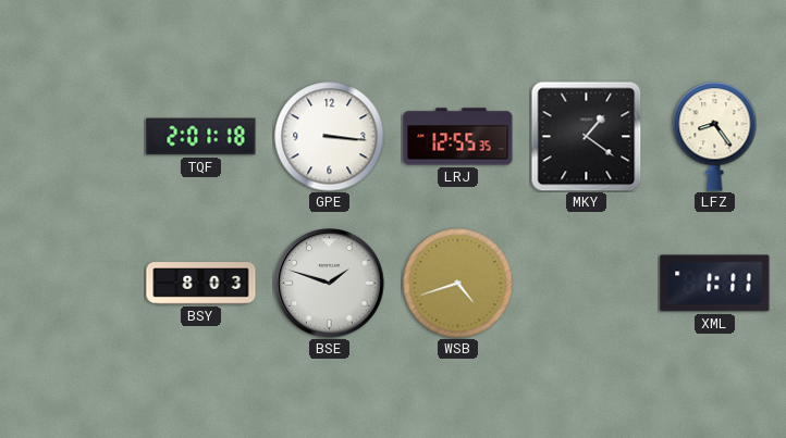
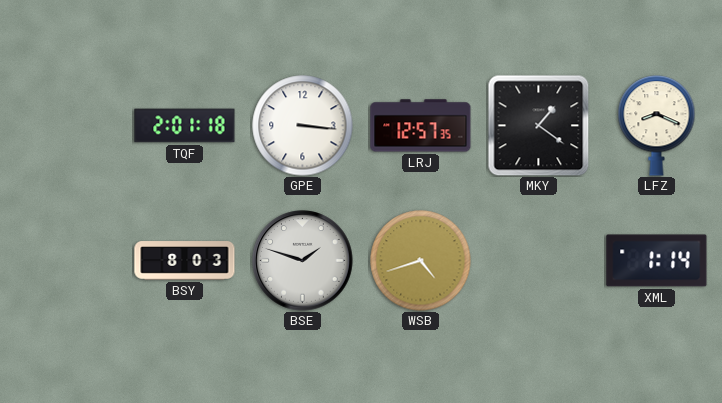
LRJ: 12:55 -> 12:57
LFZ: 8:24 -> 8:19
XML: 1:11 -> 1:14
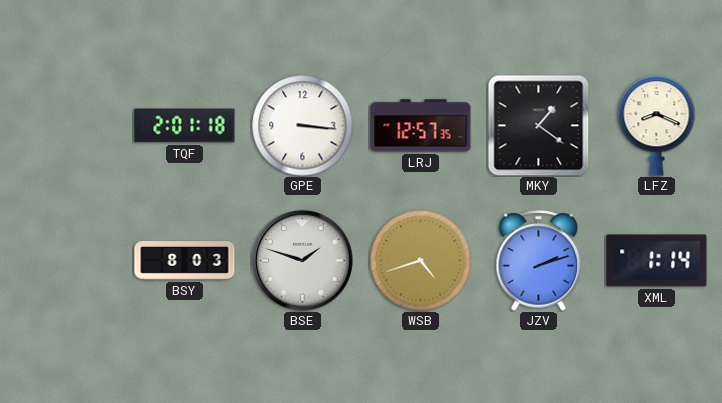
JZV: none -> 2:12
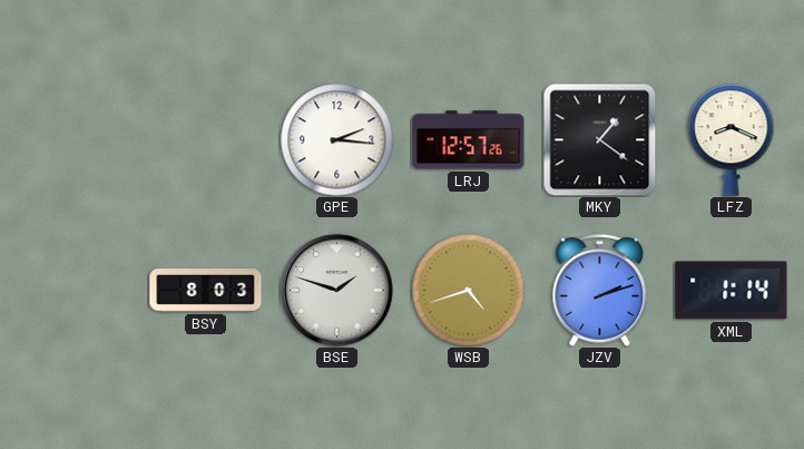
TQF: 2:01 -> none
GPE: 3:16 -> 2:16
LRJ: 12:57:35 -> 12:57:26
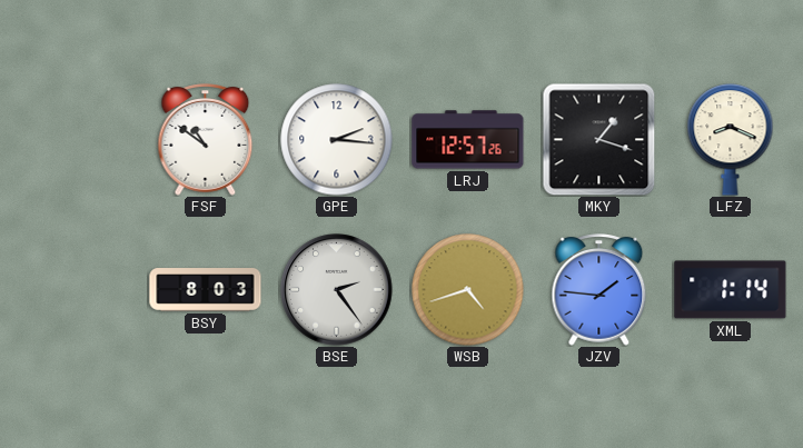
FSF: none -> 10:51
MKY: 1:21 -> 1:18
BSE: 1:48 -> 2:24
JZV: 2:12 -> 1:46
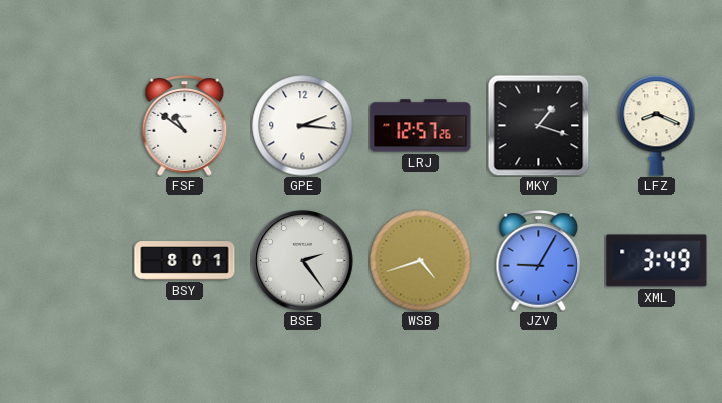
BSY: 8:03 -> 8:01
JZV: 1:46 -> 9:05
XML: 1:14 -> 3:49
